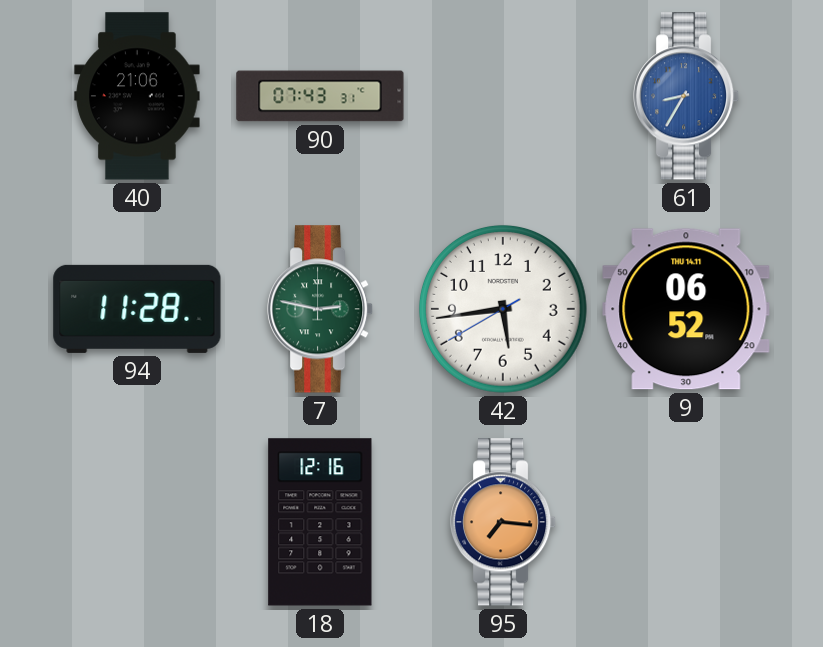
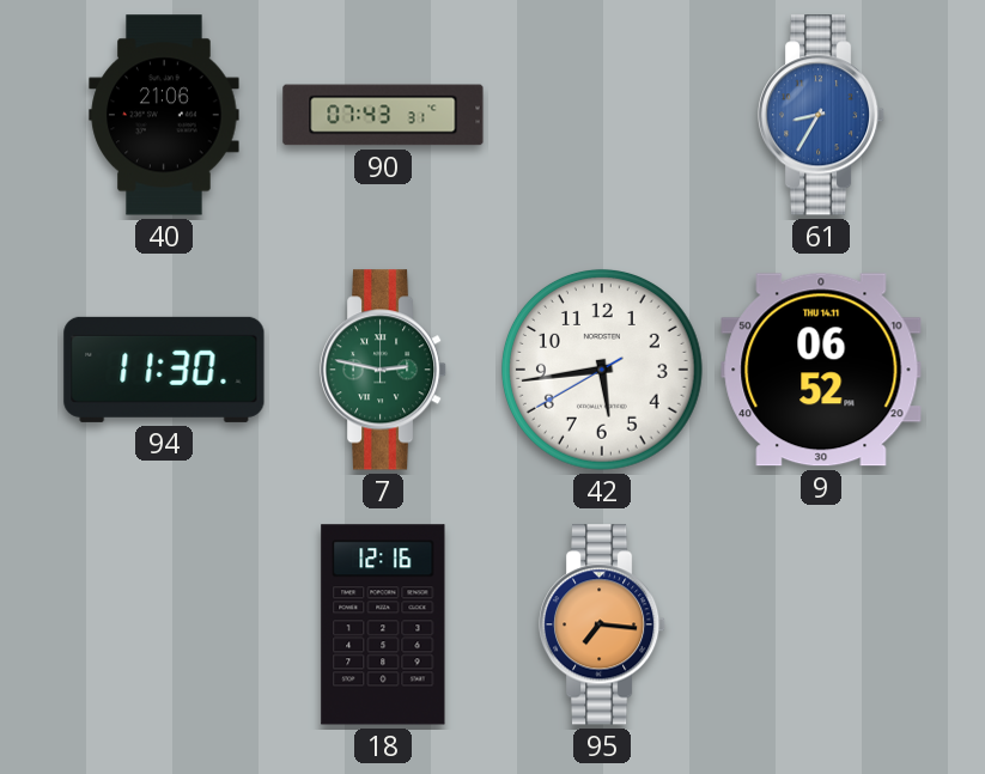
94: 11:28 -> 11:30
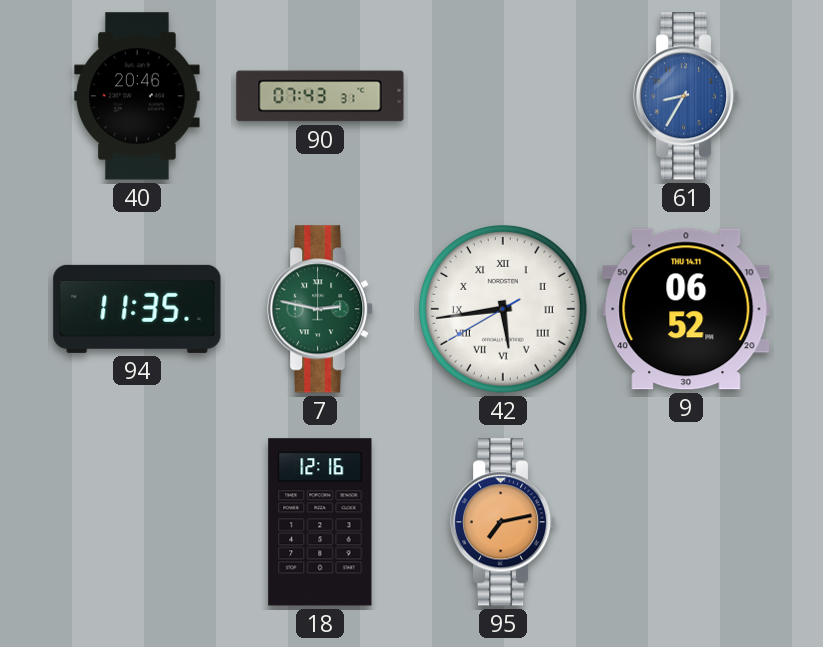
40: 21:06 -> 20:46
94: 11:30 -> 11:35
42 numerals: Arabic -> Roman
95: 7:16 -> 7:13
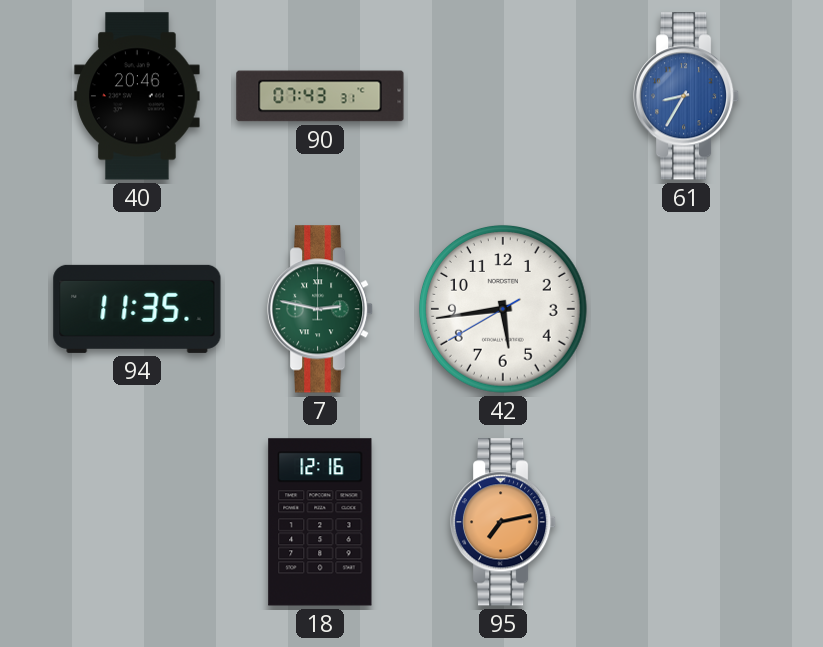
42 numerals: Roman -> Arabic
9: 06:52 -> none
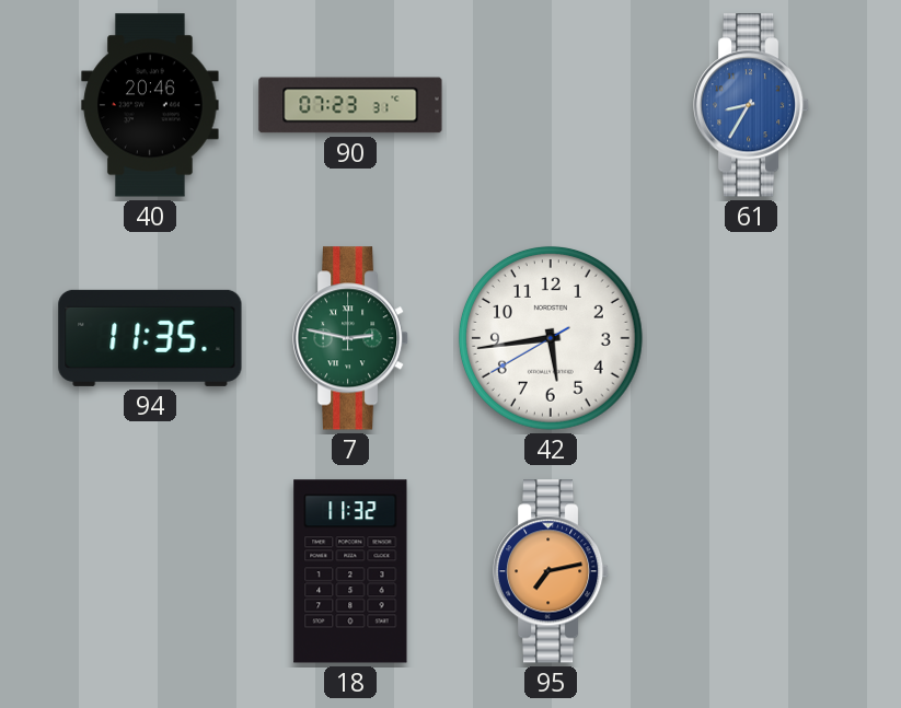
90: 07:43 -> 07:23
18: 12:16 -> 11:32
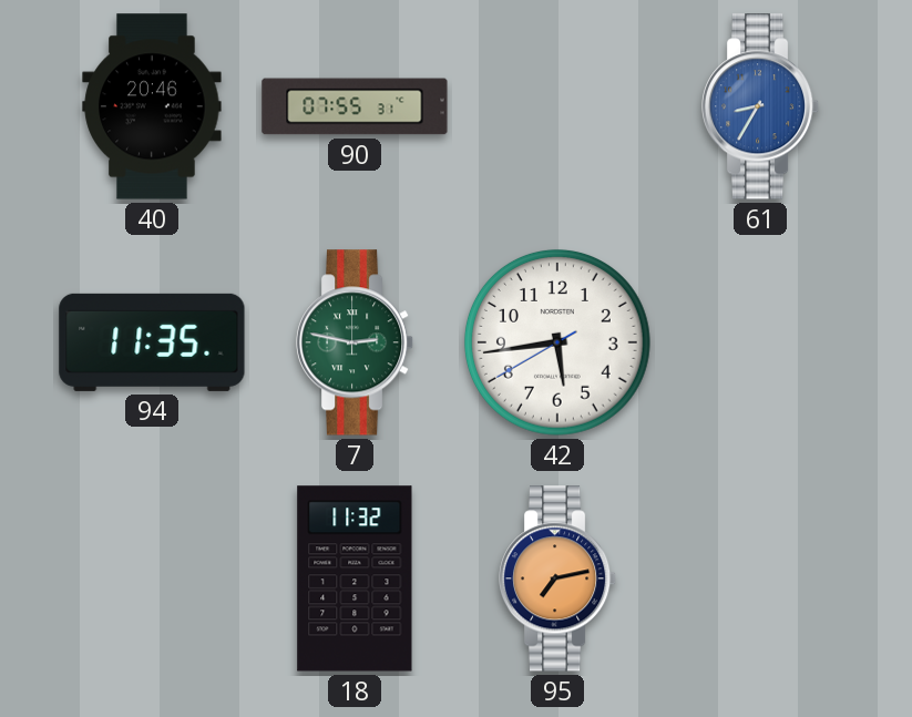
90: 07:23 -> 07:55
